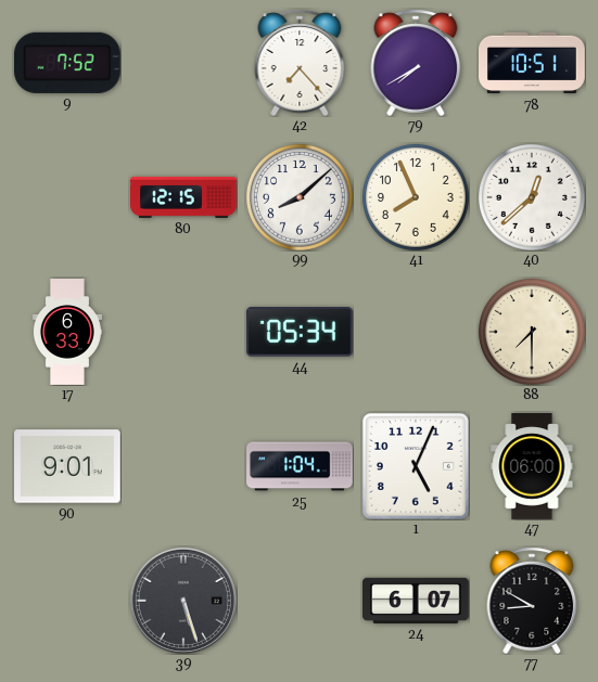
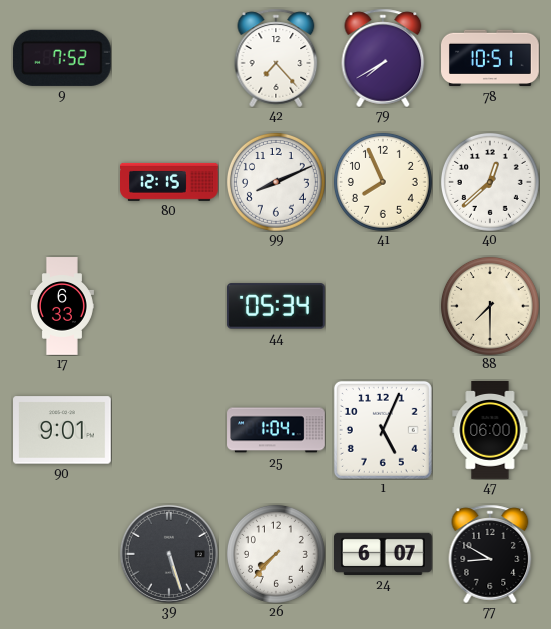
99: 8:08 -> 8:11
26: none -> 7:37
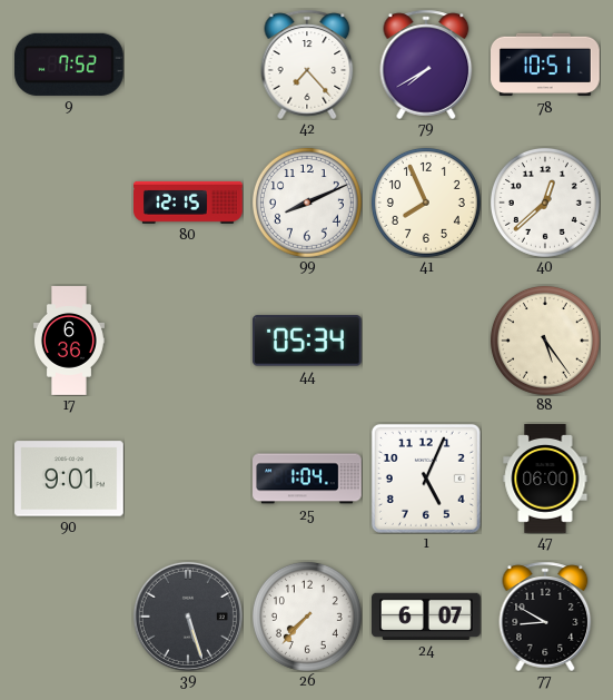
17: 6:33 -> 6:36
88: 7:30 -> 5:24
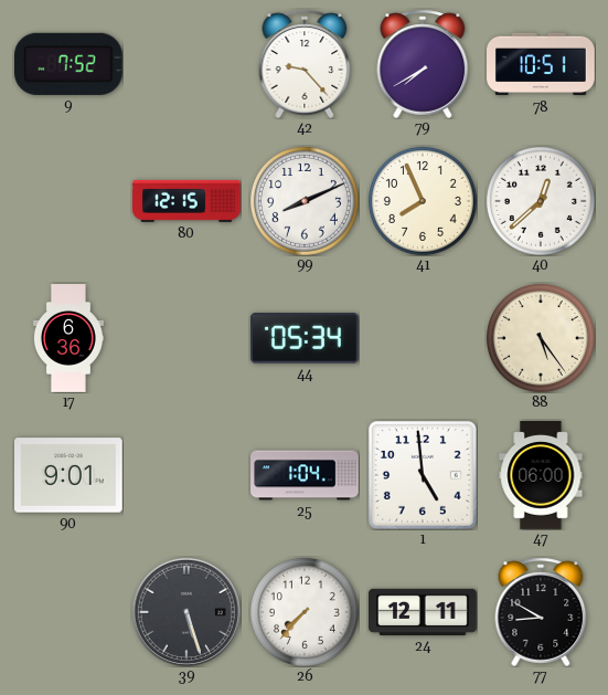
42: 7:23 -> 9:23
1: 5:04 -> 4:59
24: 6:07 -> 12:11
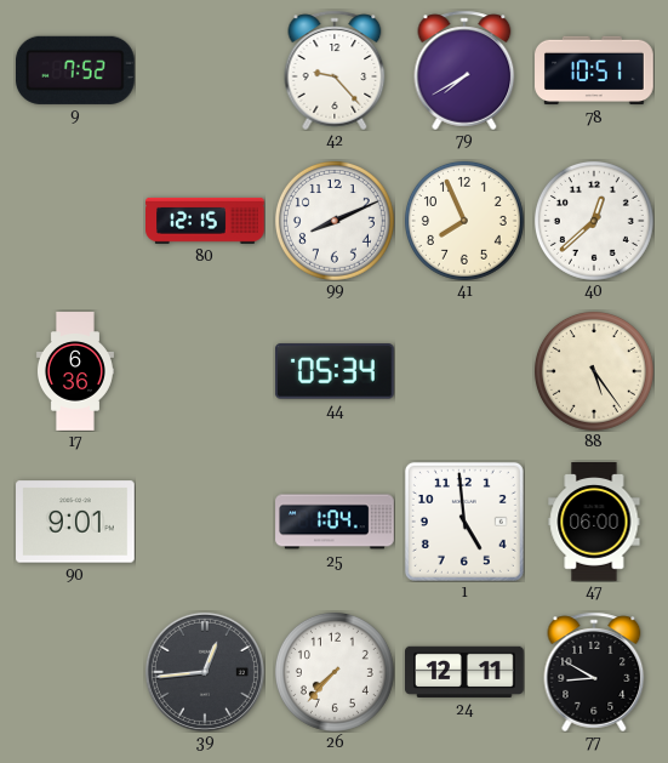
39: 5:27 -> 12:44
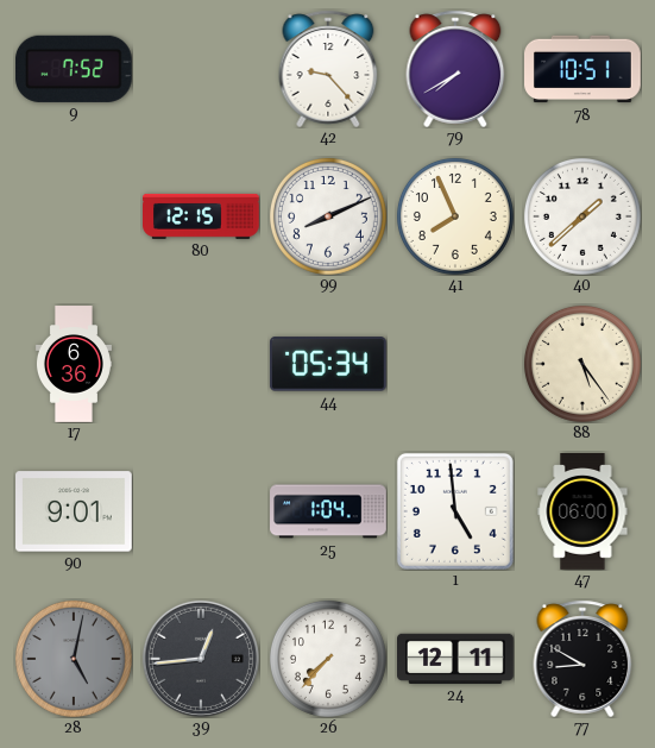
40: 12:38 -> 1:38
28: none -> 5:02
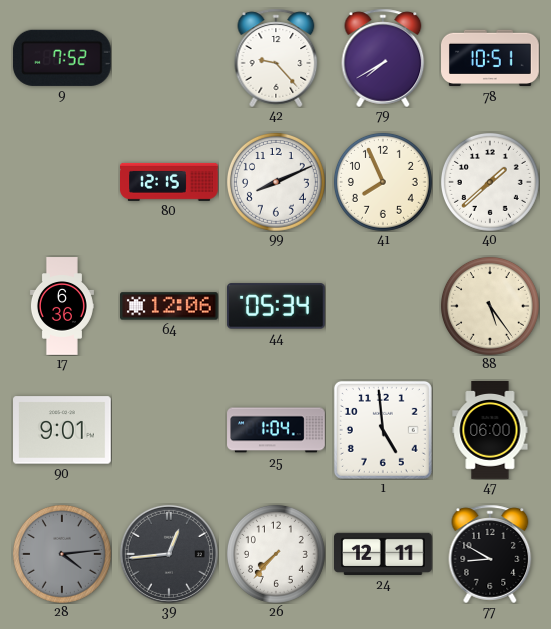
64: none -> 12:06
28: 5:02 -> 4:14
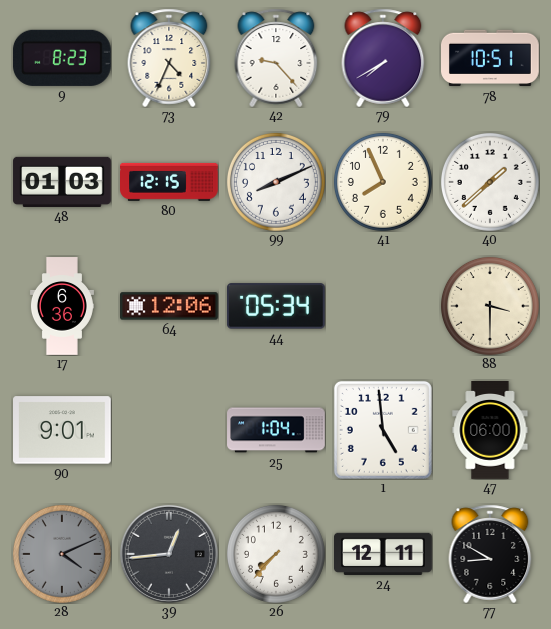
9: 7:52 -> 8:23
73: none -> 4:34
48: none -> 01:03
88: 5:24 -> 3:30
28: 4:14 -> 4:11
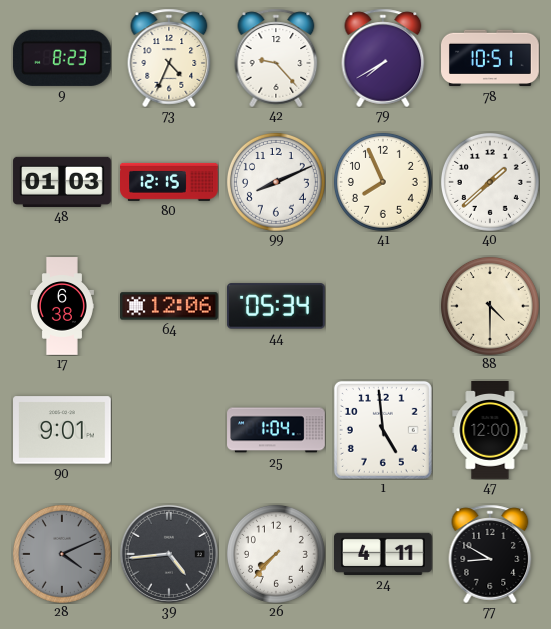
17: 6:36 -> 6:38
88: 3:30 -> 4:30
47: 06:00 -> 12:00
39: 12:44 -> 4:44
24: 12:11 -> 4:11
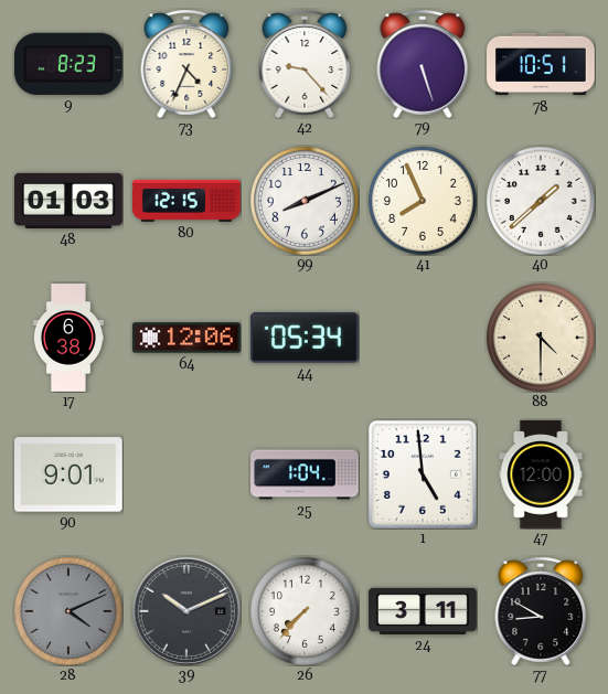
79: 7:40 -> 5:27
39: 4:44 -> 10:11
24: 4:11 -> 3:11
